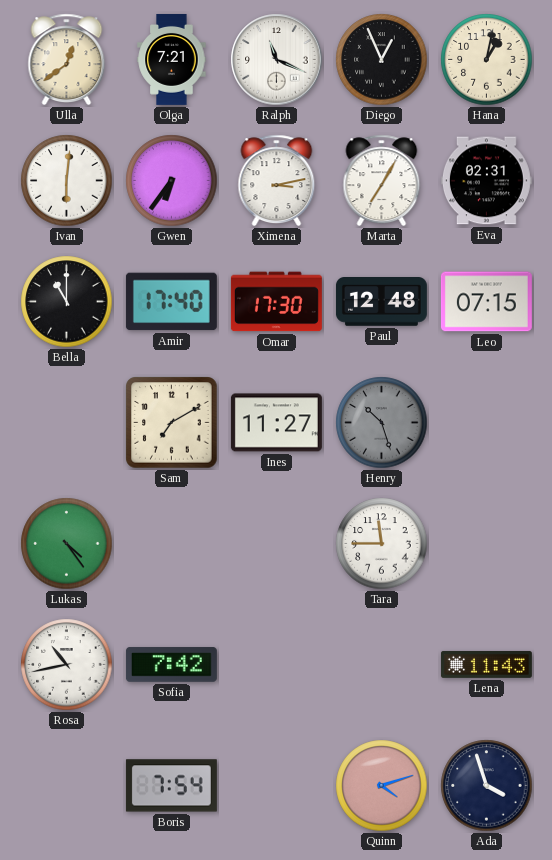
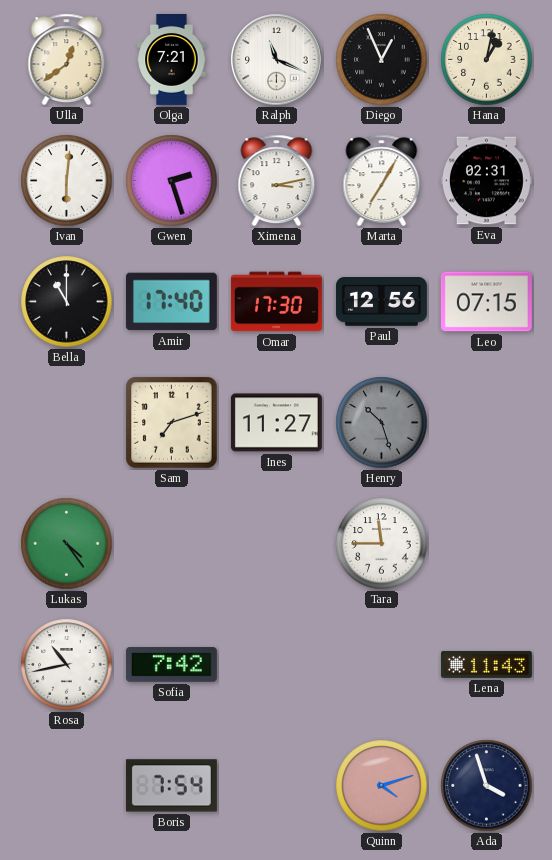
Gwen: 6:36 -> 2:27
Paul: 12:48 -> 12:56
Sam: 7:10 -> 7:12
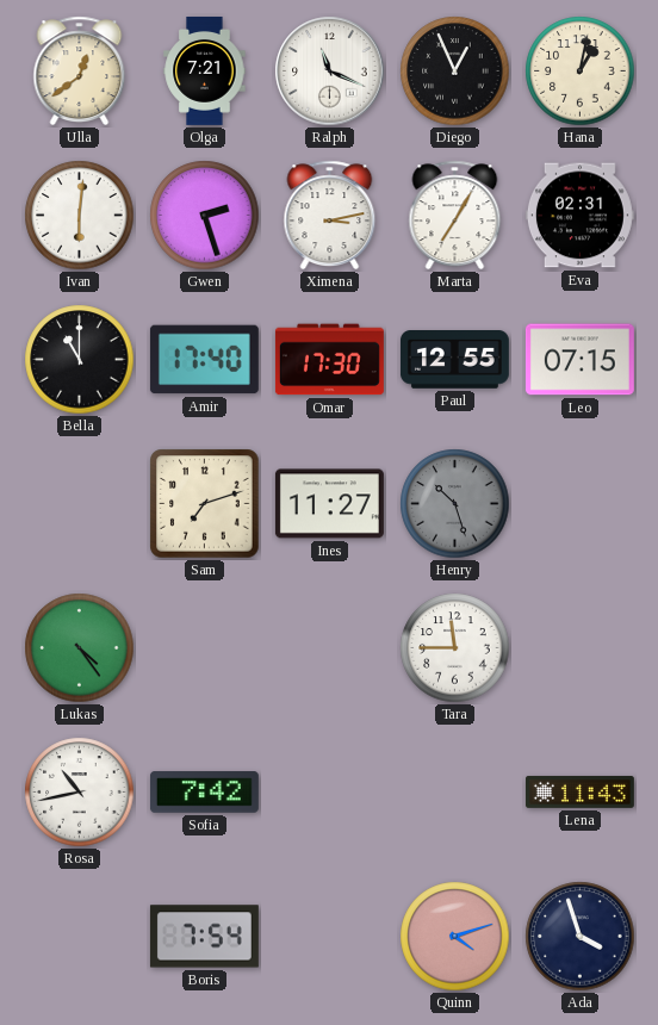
Paul: 12:56 -> 12:55
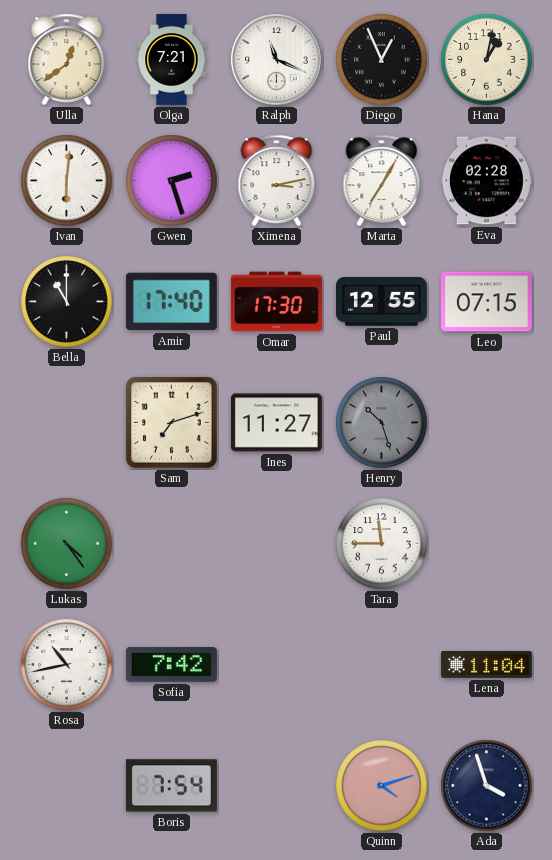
Eva: 02:31 -> 02:28
Lena: 11:43 -> 11:04
